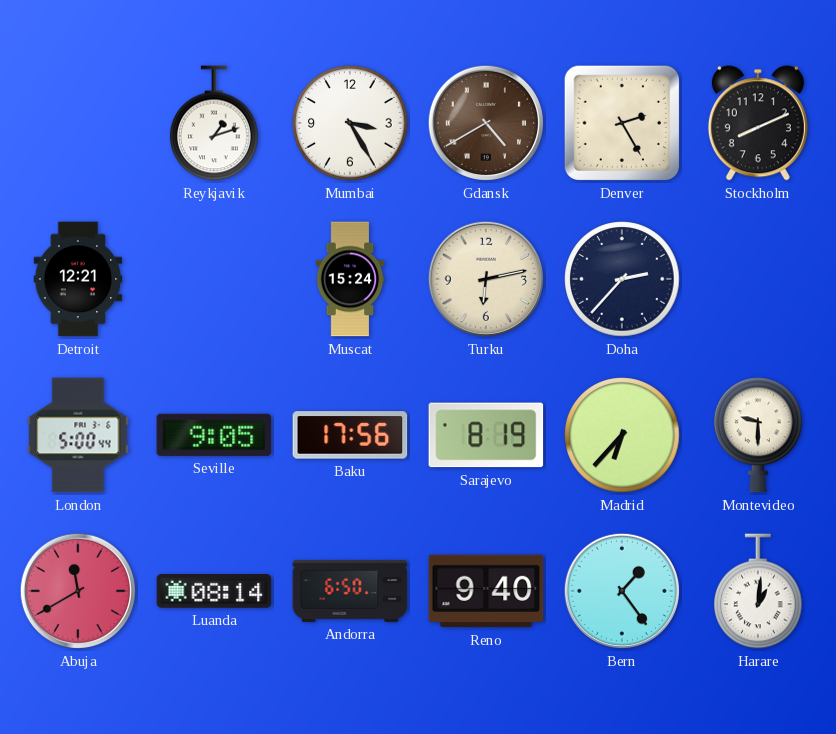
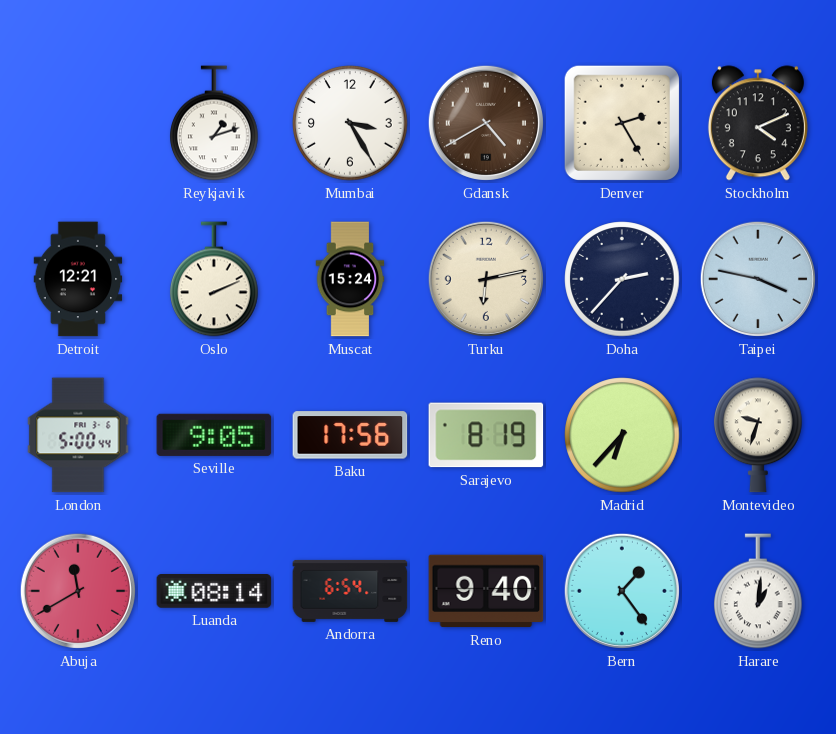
Stockholm: 8:11 -> 4:11
Oslo: none -> 2:11
Taipei: none -> 3:47
Montevideo: 9:30 -> 9:33
Andorra: 6:50 -> 6:54
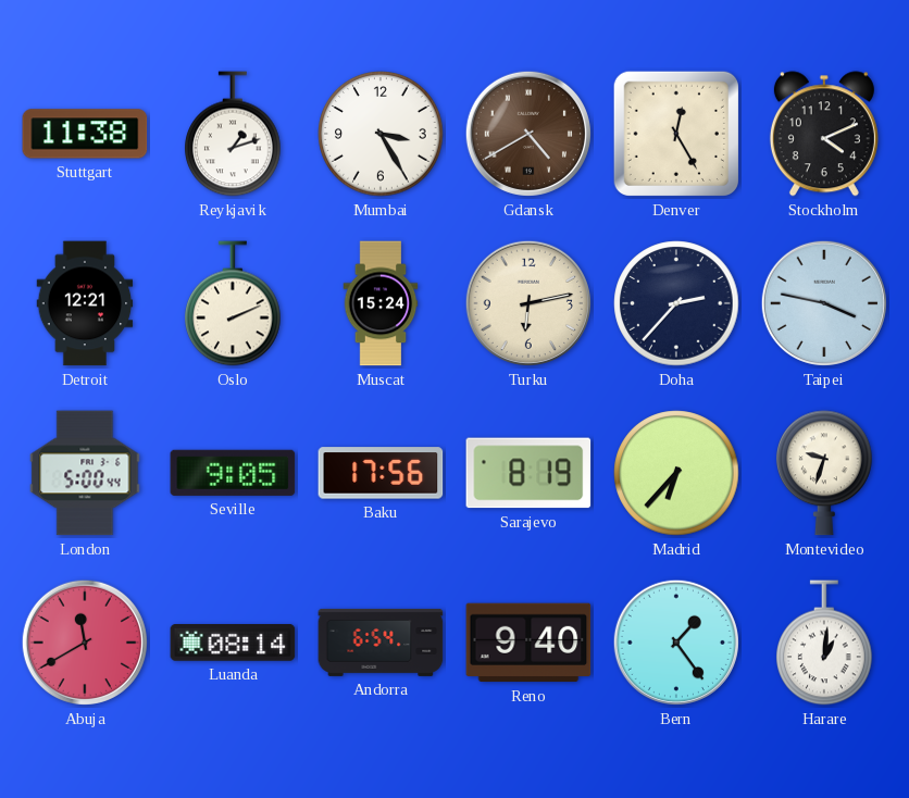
Stuttgart: none -> 11:38
Denver: 2:25 -> 12:25
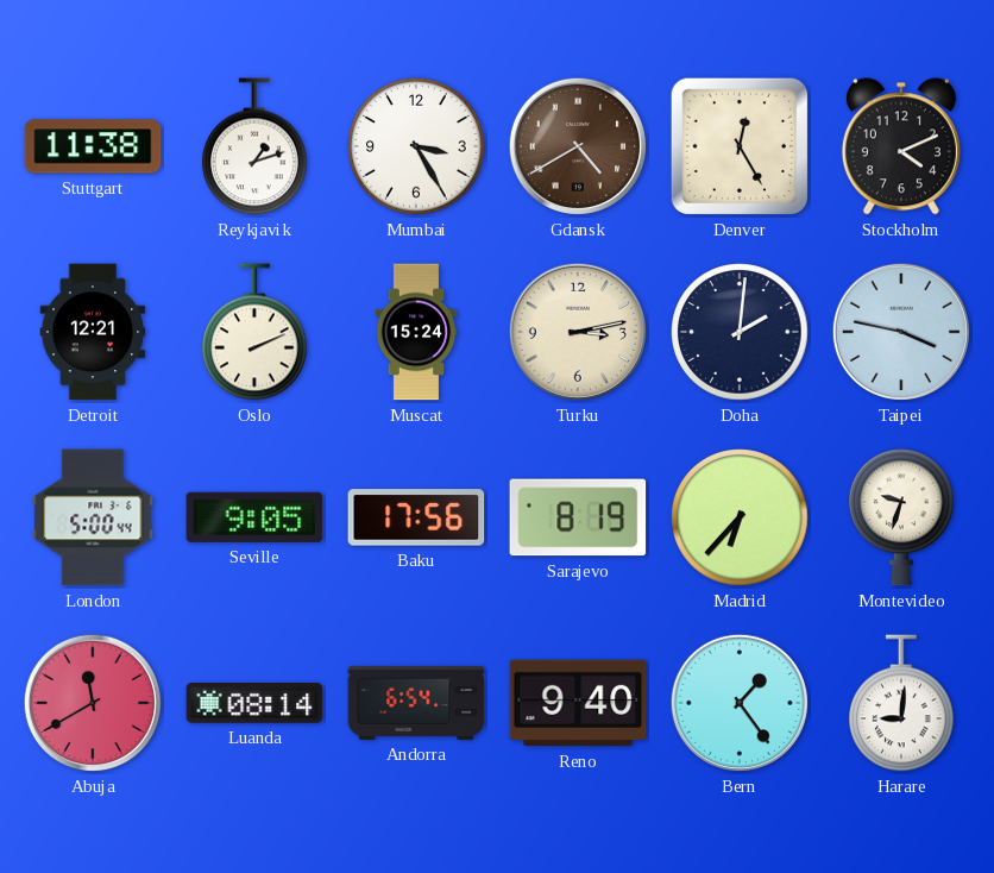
Turku: 6:13 -> 3:13
Doha: 2:37 -> 2:01
Harare: 1:01 -> 9:01
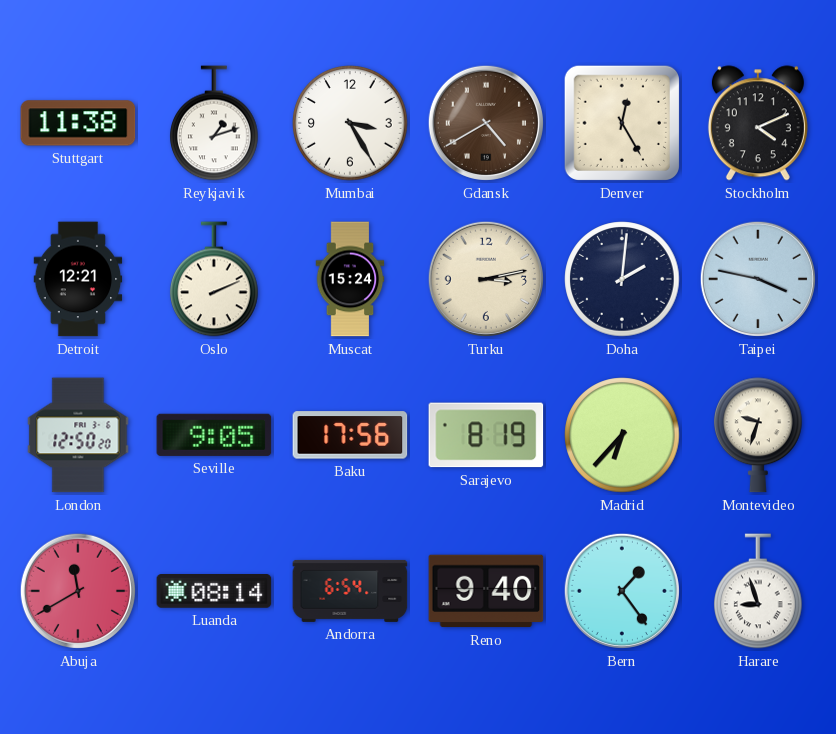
London: 5:00 -> 12:50
Harare: 9:01 -> 8:57
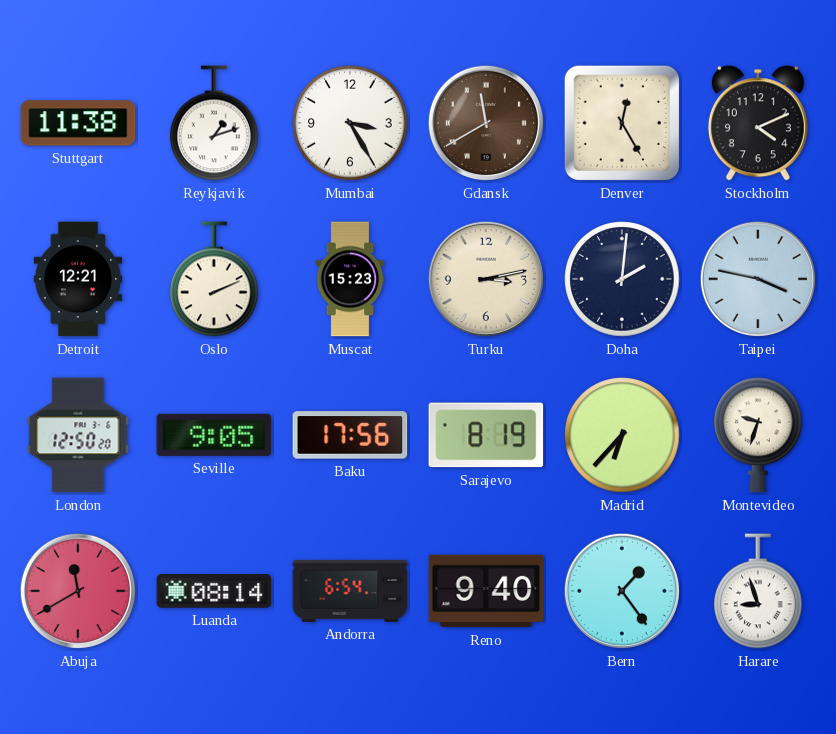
Gdansk: 4:40 -> 11:40
Muscat: 15:24 -> 15:23
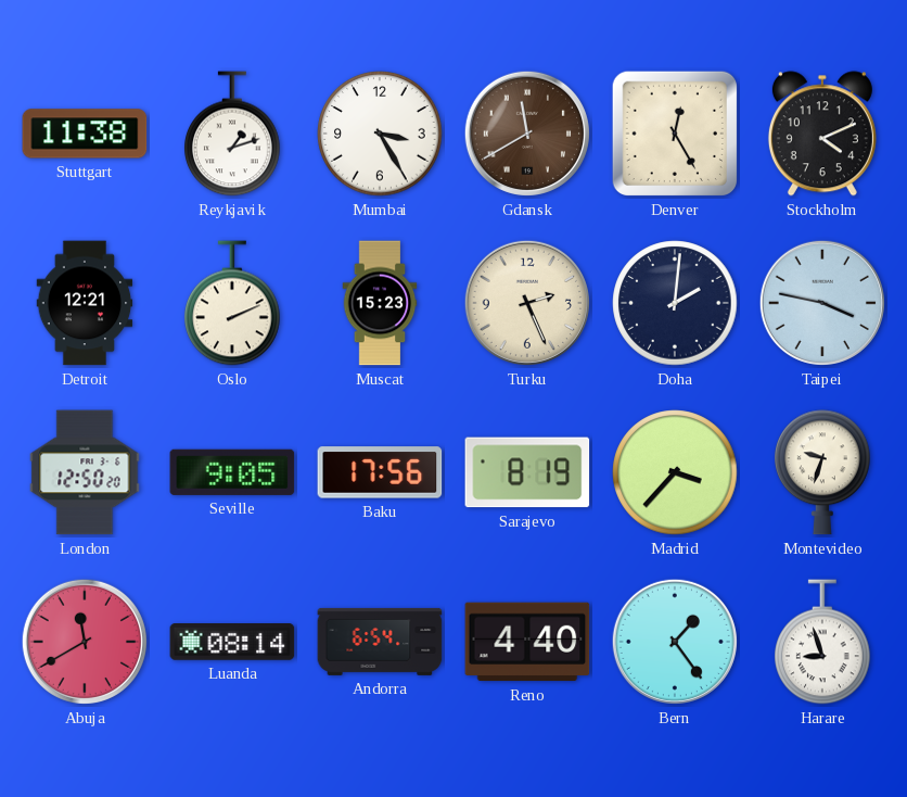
Turku: 3:13 -> 2:26
Madrid: 6:37 -> 3:37
Reno: 9:40 -> 4:40
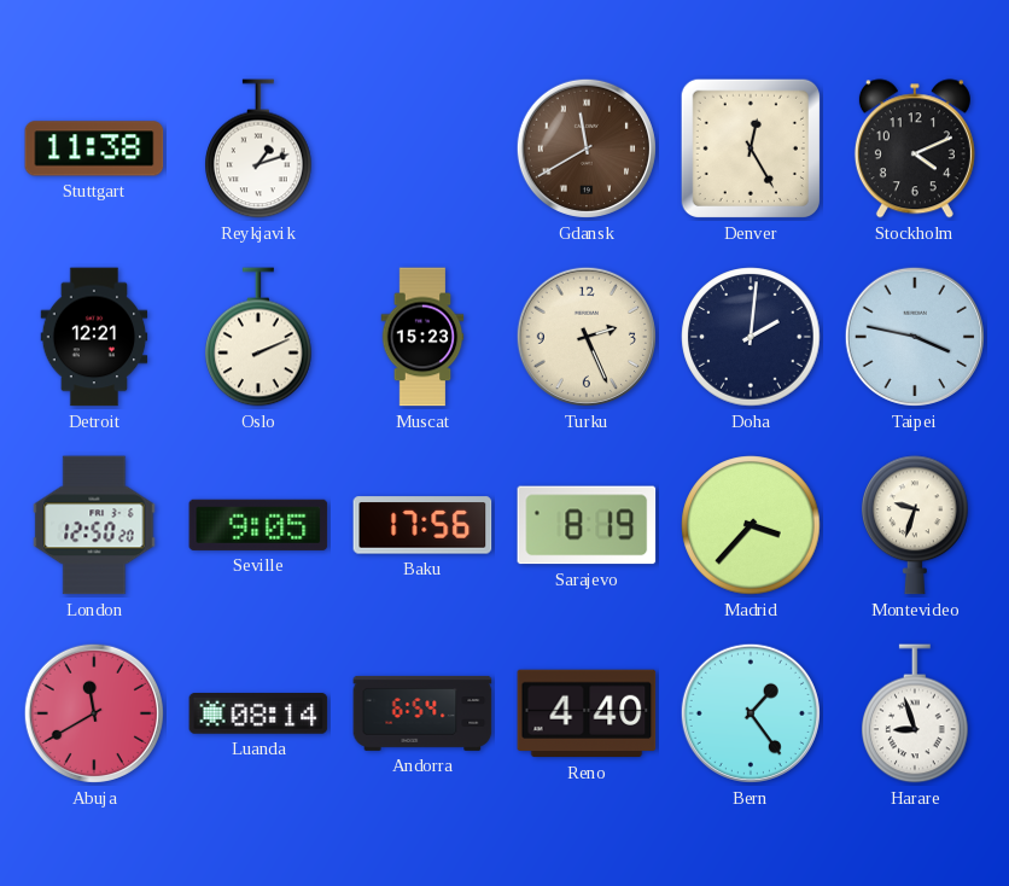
Mumbai: 3:25 -> none
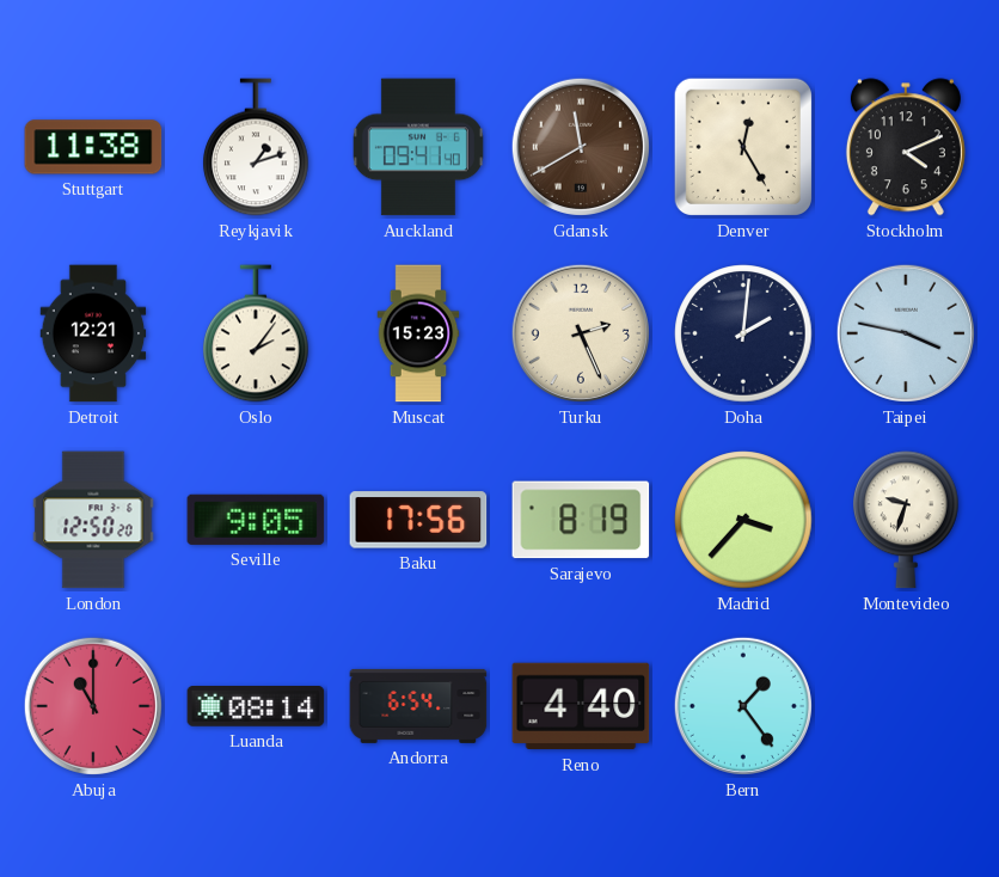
Auckland: none -> 09:41
Oslo: 2:11 -> 2:06
Abuja: 11:40 -> 11:00
Harare: 8:57 -> none
